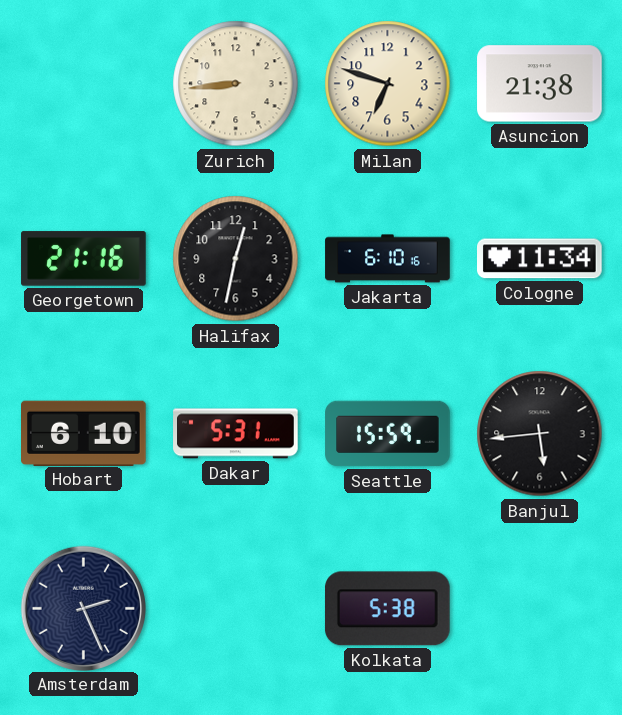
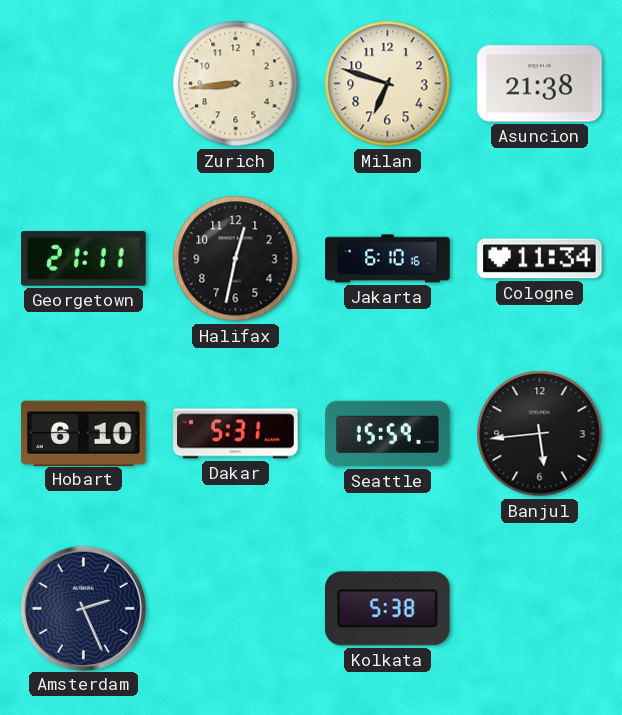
Georgetown: 21:16 -> 21:11
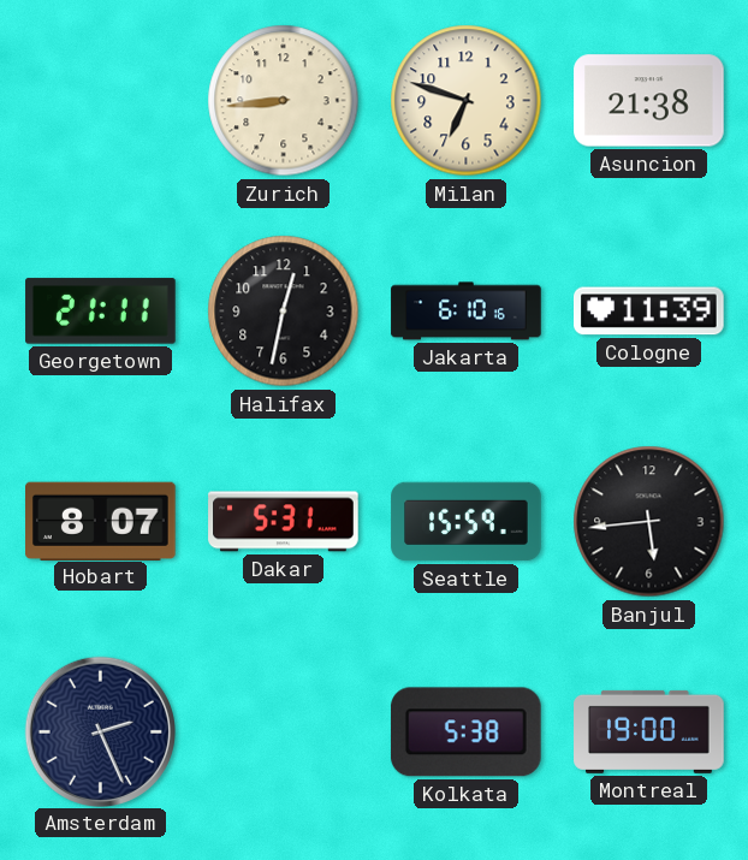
Cologne: 11:34 -> 11:39
Hobart: 6:10 -> 8:07
Montreal: none -> 19:00
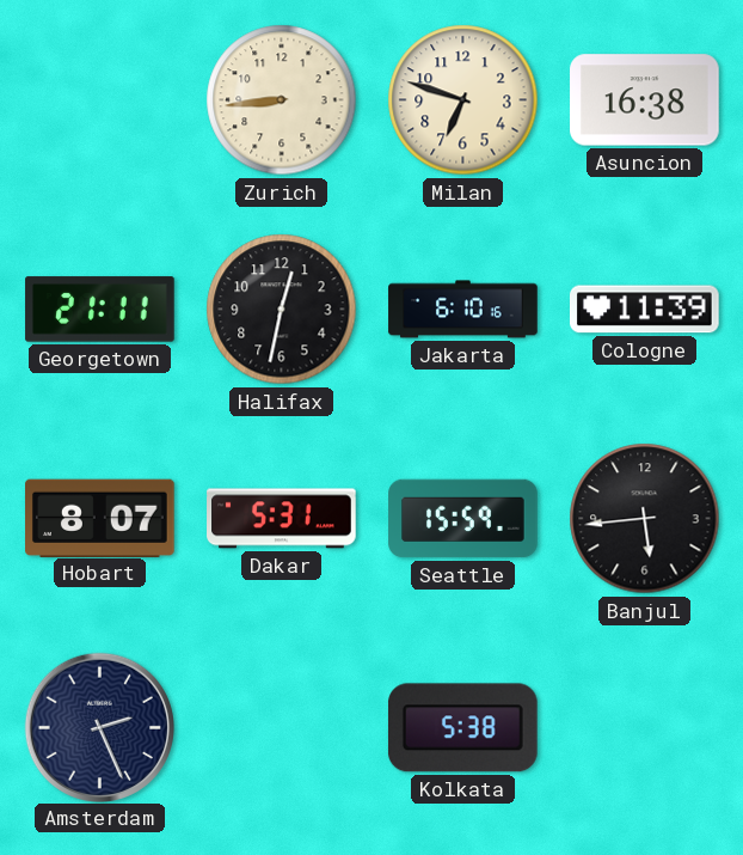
Asuncion: 21:38 -> 16:38
Montreal: 19:00 -> none
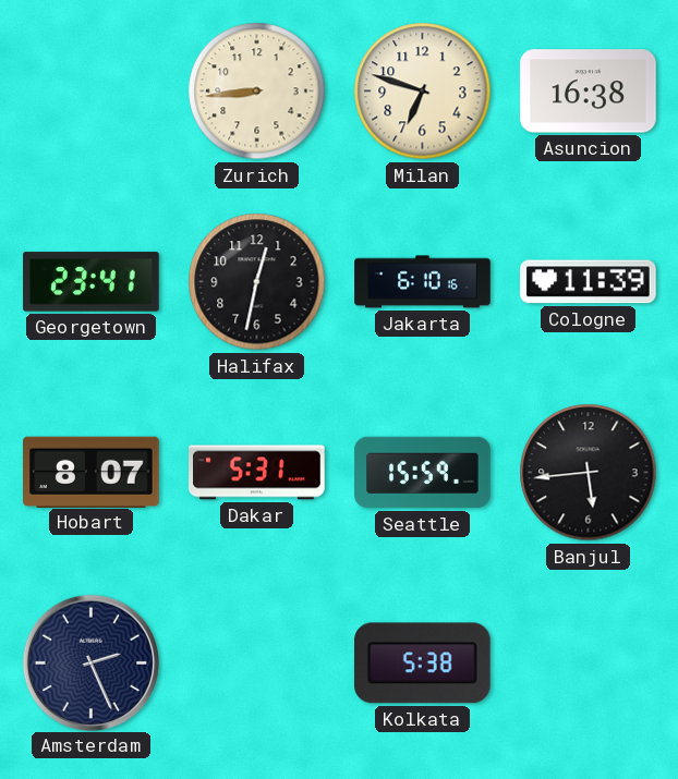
Georgetown: 21:11 -> 23:41
